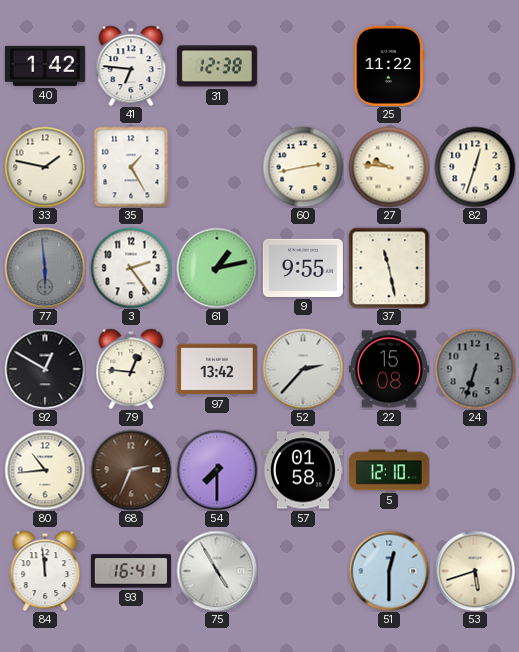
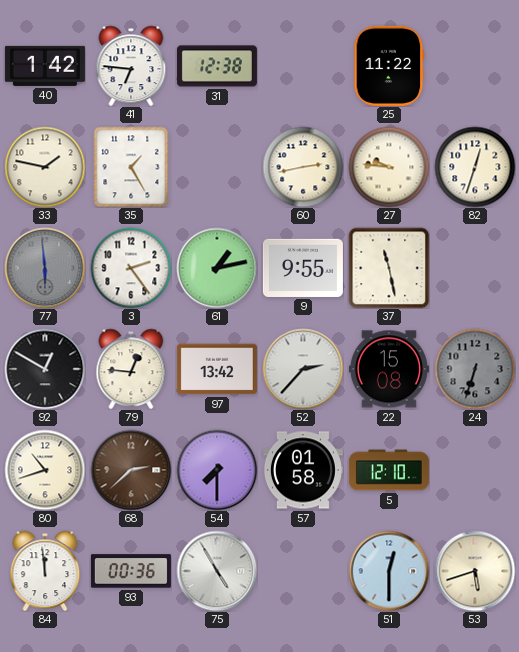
80: 10:44 -> 10:42
68: 2:34 -> 2:38
93: 16:41 -> 00:36
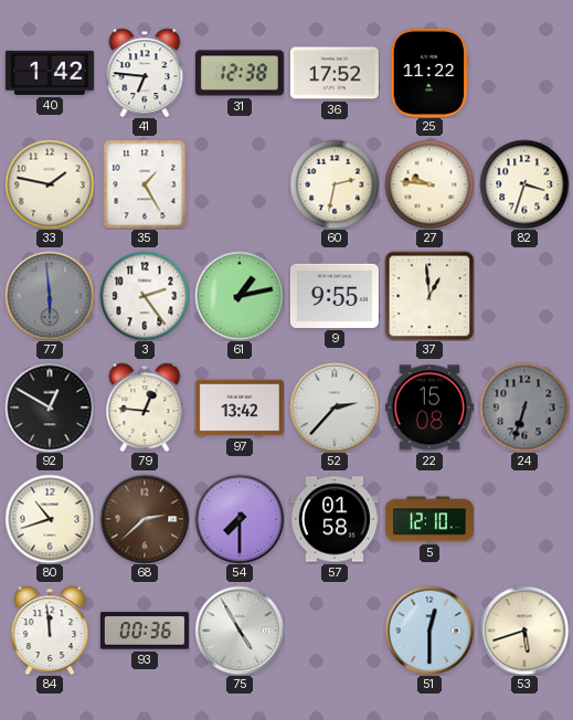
36: none -> 17:52
60: 2:43 -> 2:32
82: 12:33 -> 3:33
37: 11:28 -> 12:59
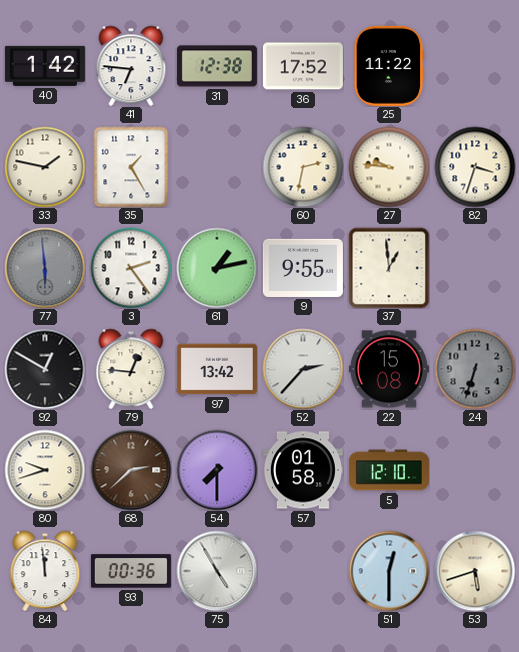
80: 10:42 -> 9:42
